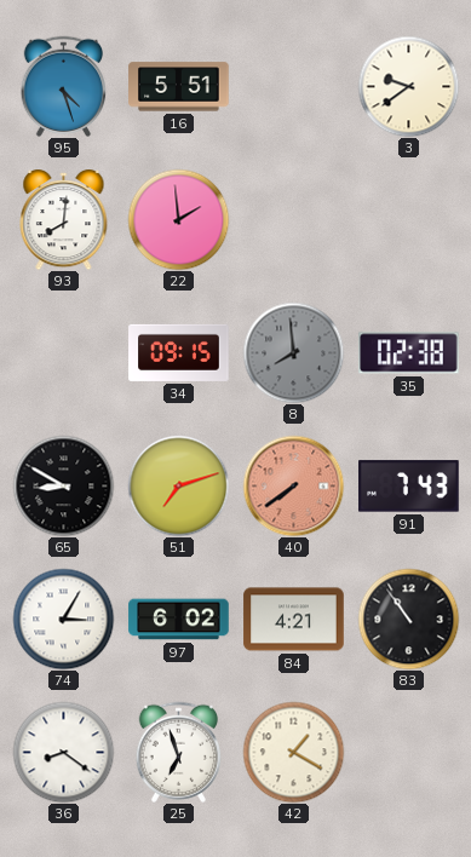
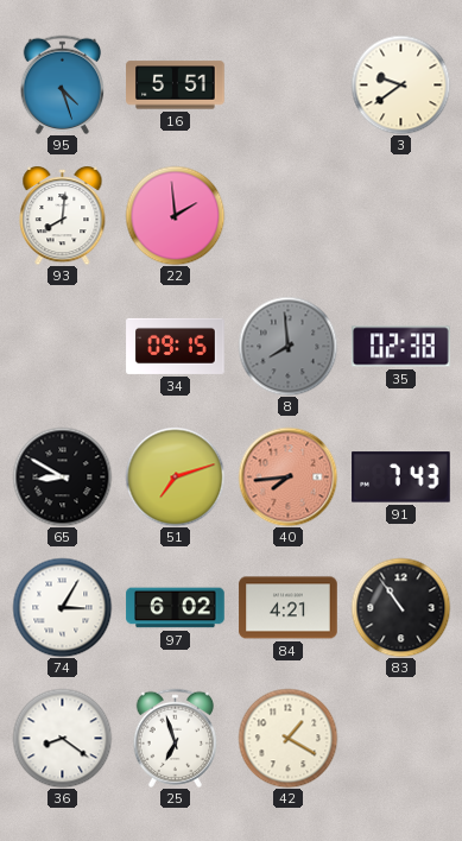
40: 7:39 -> 7:44
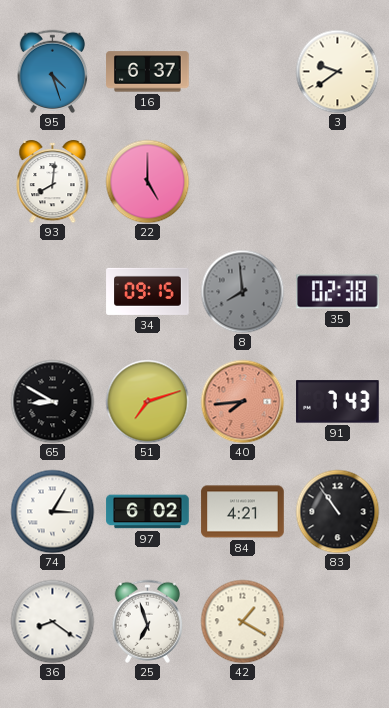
16: 5:51 -> 6:37
22: 1:59 -> 5:00
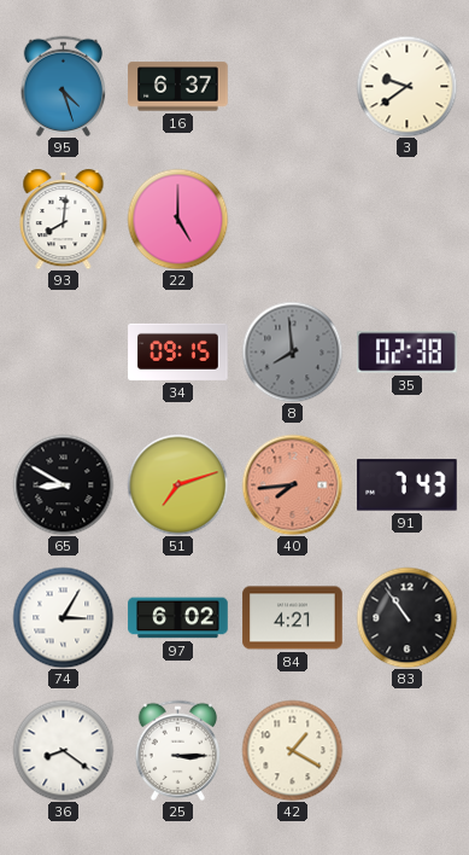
25: 6:57 -> 3:15
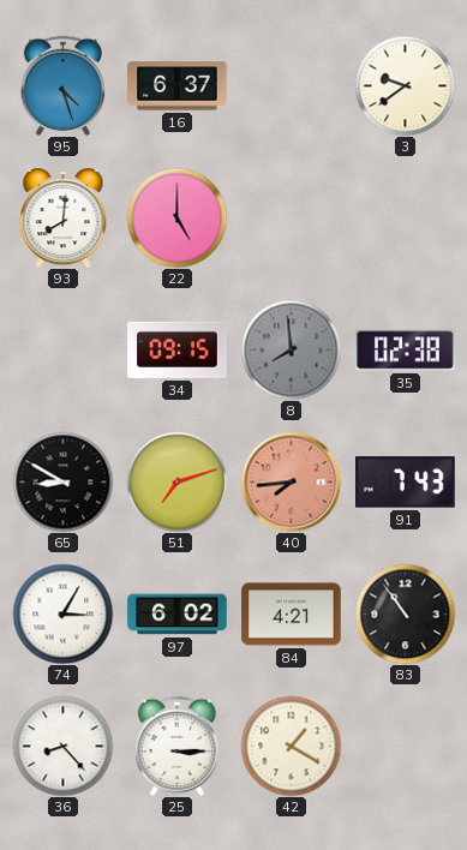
36: 8:21 -> 8:23
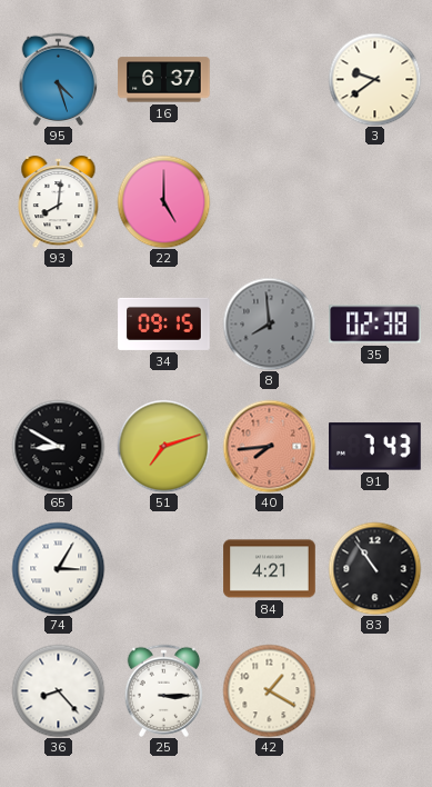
97: 6:02 -> none
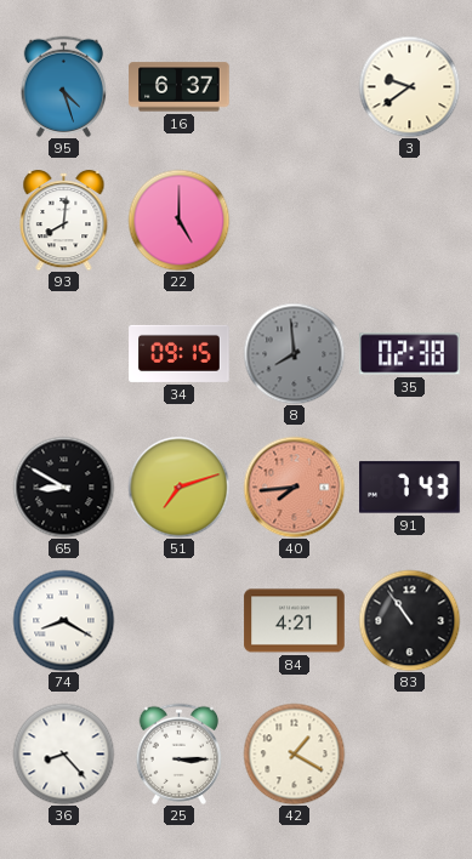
74: 3:05 -> 8:20
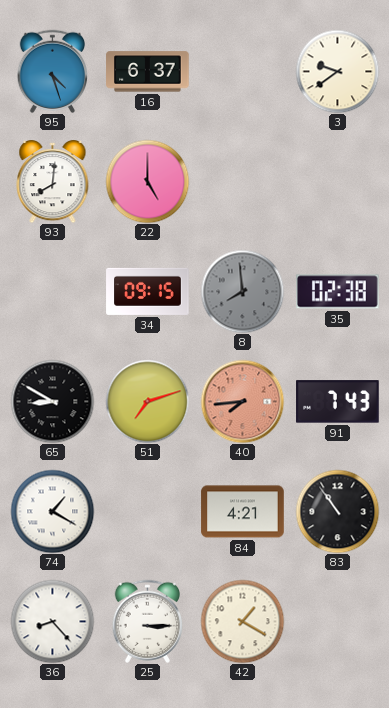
74: 8:20 -> 1:20
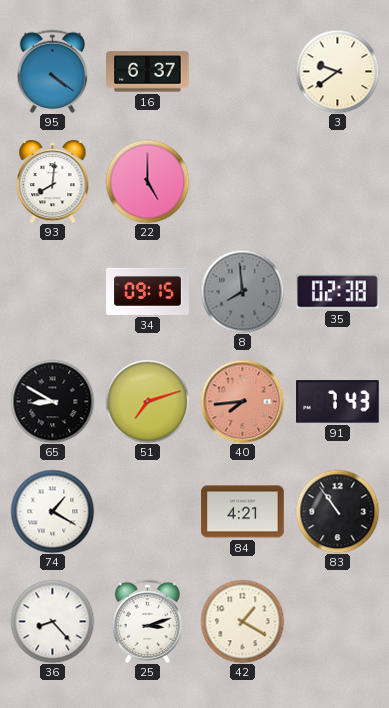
95: 4:27 -> 4:21
25: 3:15 -> 3:12
